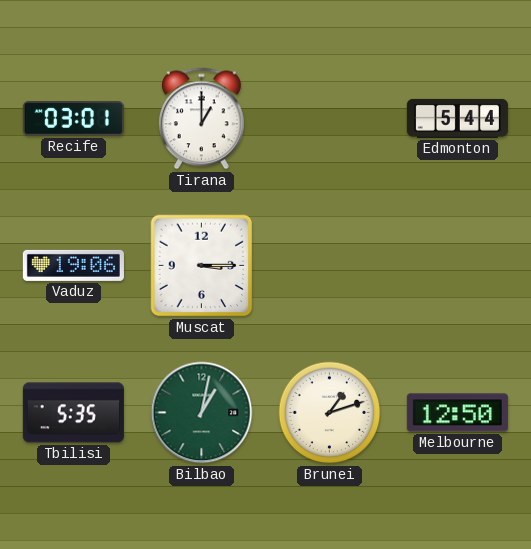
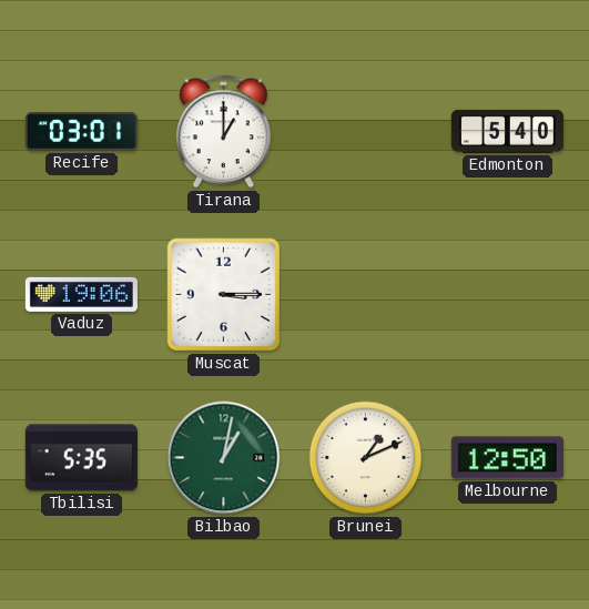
Edmonton: 5:44 -> 5:40
Brunei: 1:12 -> 1:11
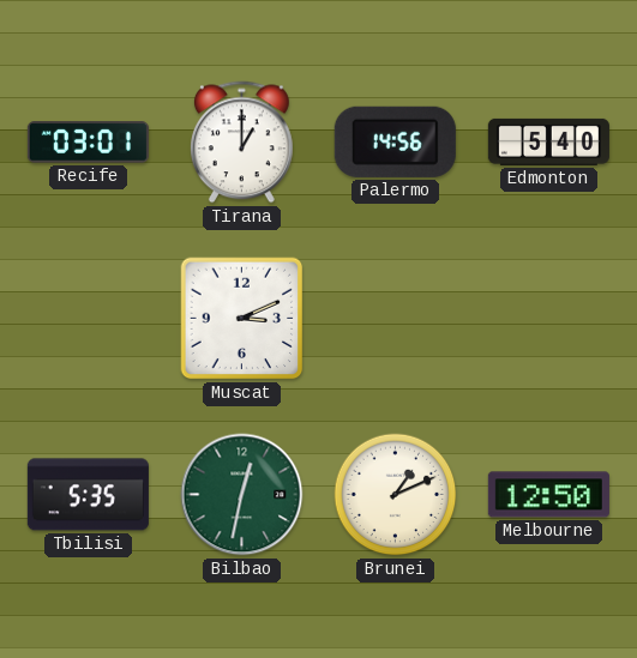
Palermo: none -> 14:56
Vaduz: 19:06 -> none
Muscat: 3:15 -> 3:11
Bilbao: 1:02 -> 12:32
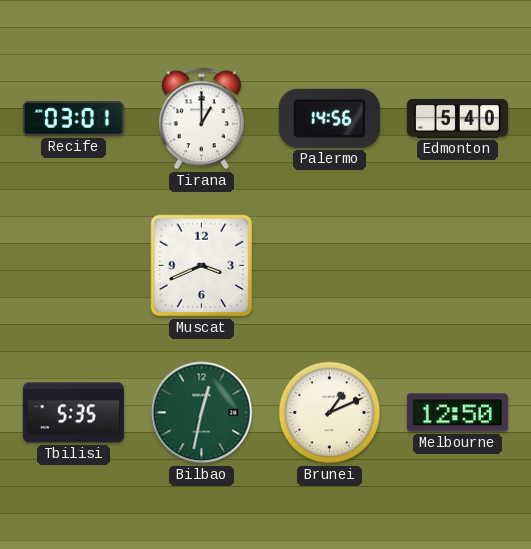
Muscat: 3:11 -> 3:41
